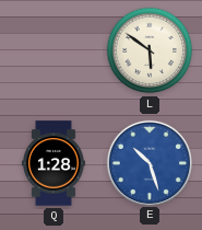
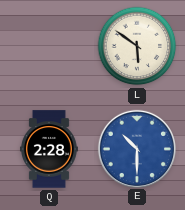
Q: 1:28 -> 2:28
E: 10:27 -> 10:30
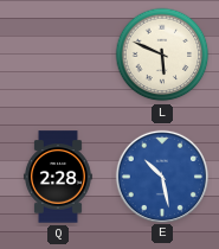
L: 5:51 -> 5:49
E: 10:30 -> 10:28
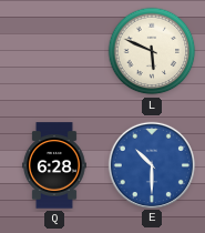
Q: 2:28 -> 6:28
E: 10:28 -> 10:30
